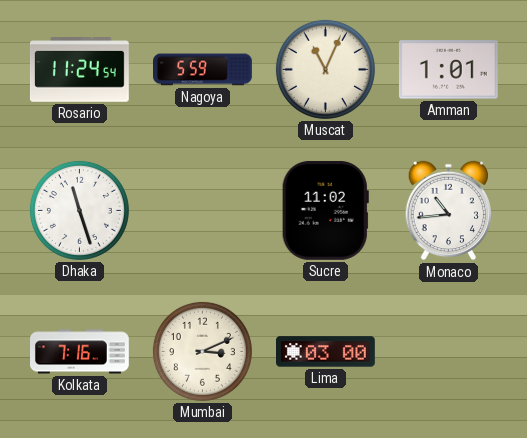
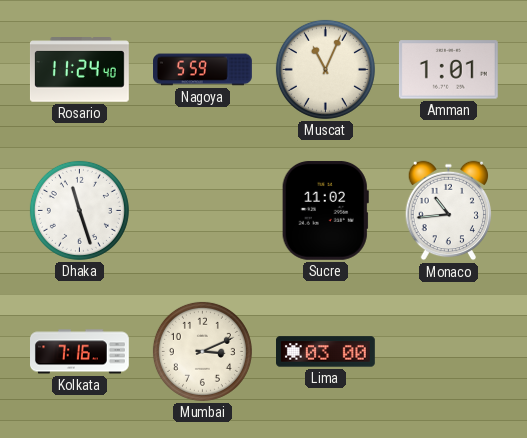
Rosario: 11:24:54 -> 11:24:40
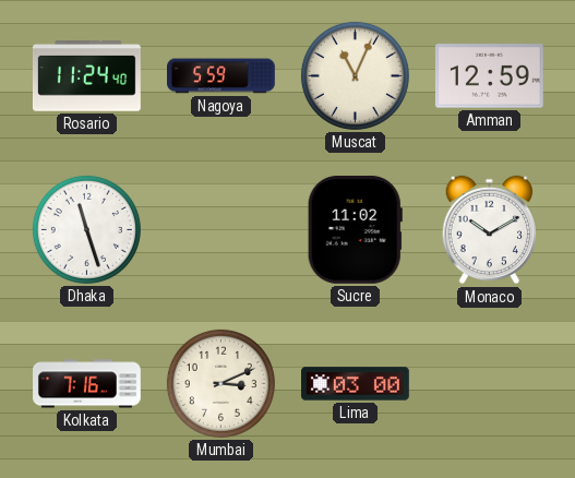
Amman: 1:01 -> 12:59
Monaco: 10:44 -> 10:10
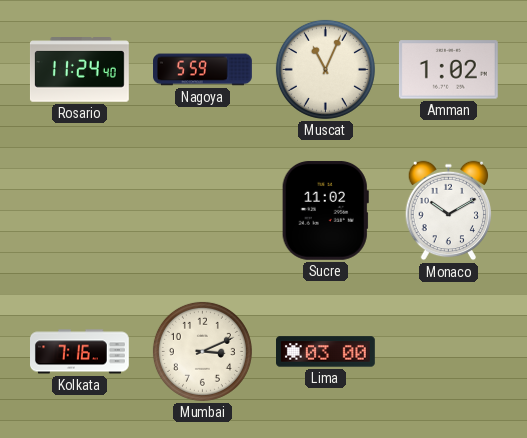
Amman: 12:59 -> 1:02
Dhaka: 11:27 -> none
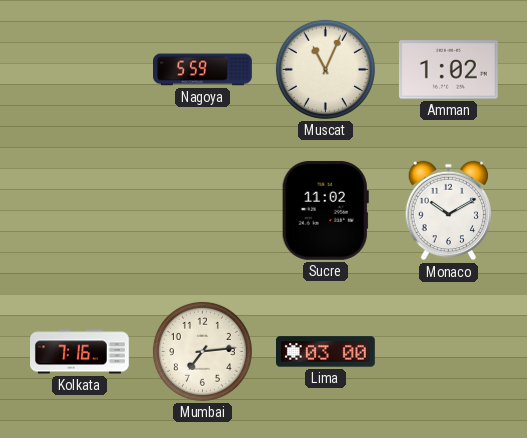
Rosario: 11:24 -> none
Mumbai: 3:11 -> 7:14
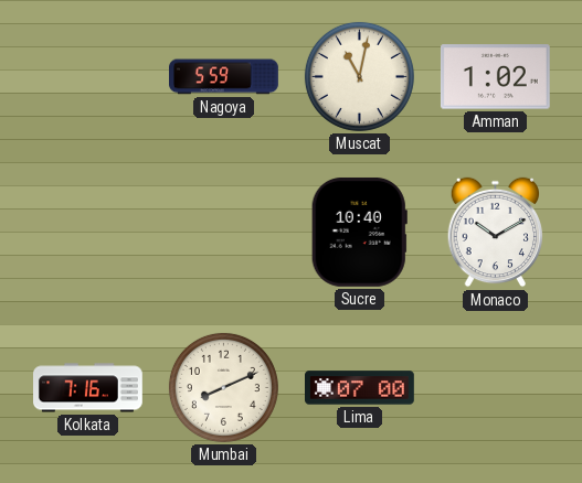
Muscat: 11:04 -> 11:02
Sucre: 11:02 -> 10:40
Mumbai: 7:14 -> 8:11
Lima: 03:00 -> 07:00
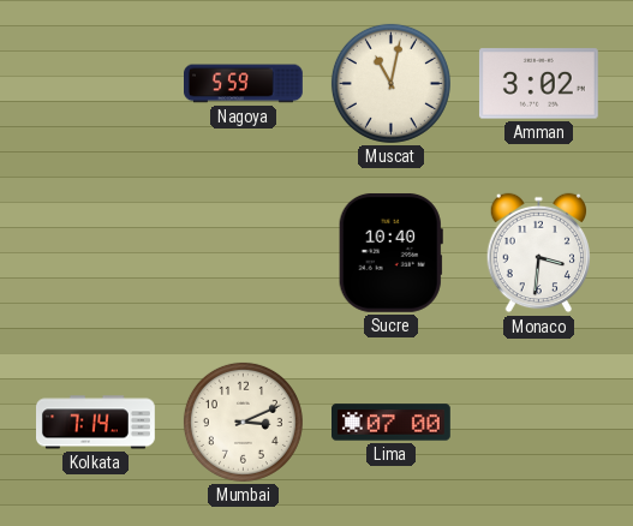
Amman: 1:02 -> 3:02
Monaco: 10:10 -> 3:31
Kolkata: 7:16 -> 7:14
Mumbai: 8:11 -> 3:11
